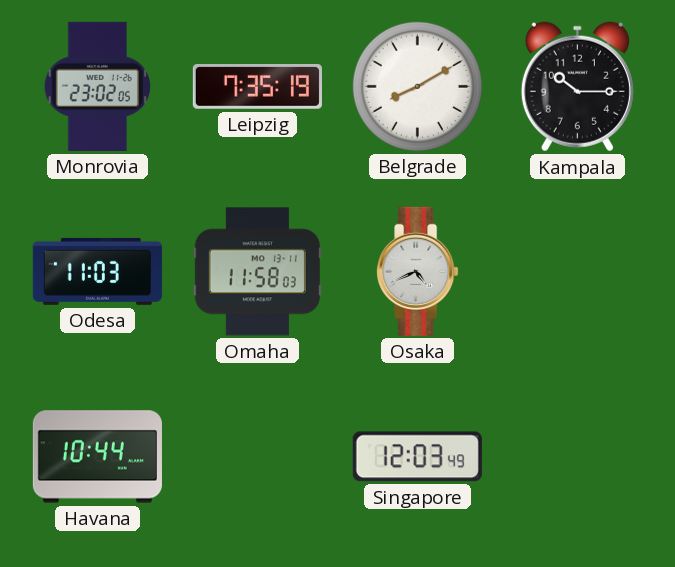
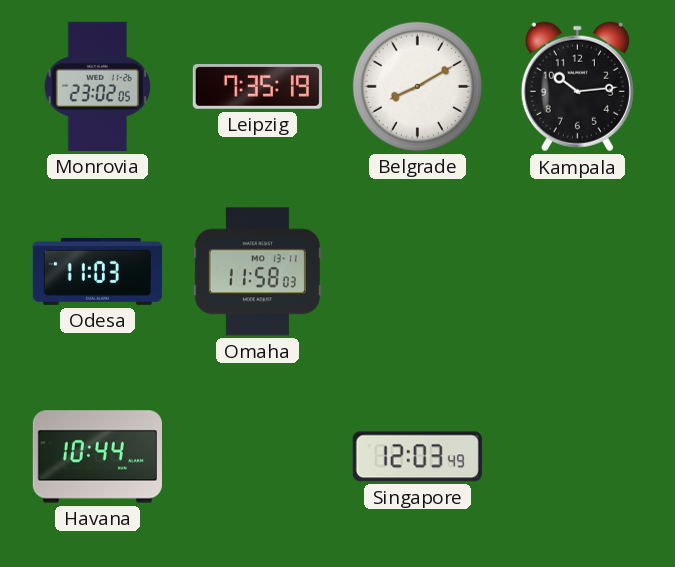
Kampala: 10:15 -> 10:14
Osaka: 4:41 -> none
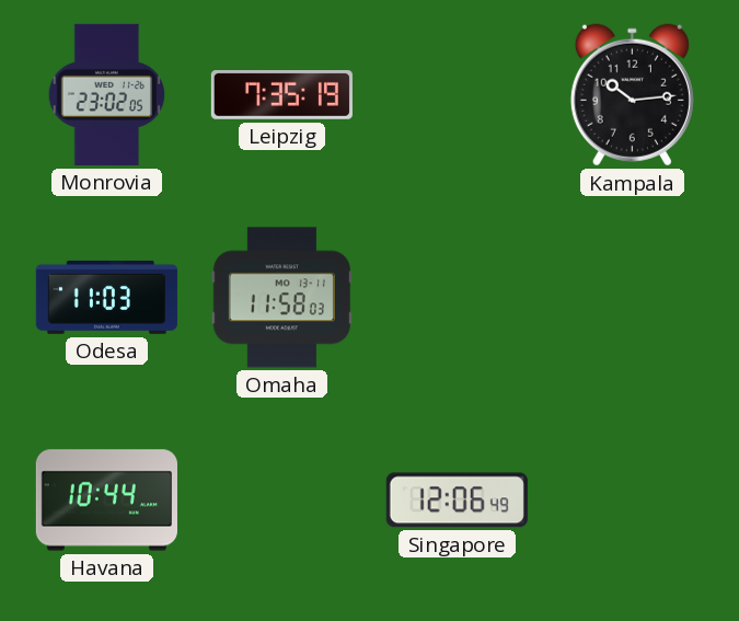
Belgrade: 8:10 -> none
Singapore: 12:03 -> 12:06
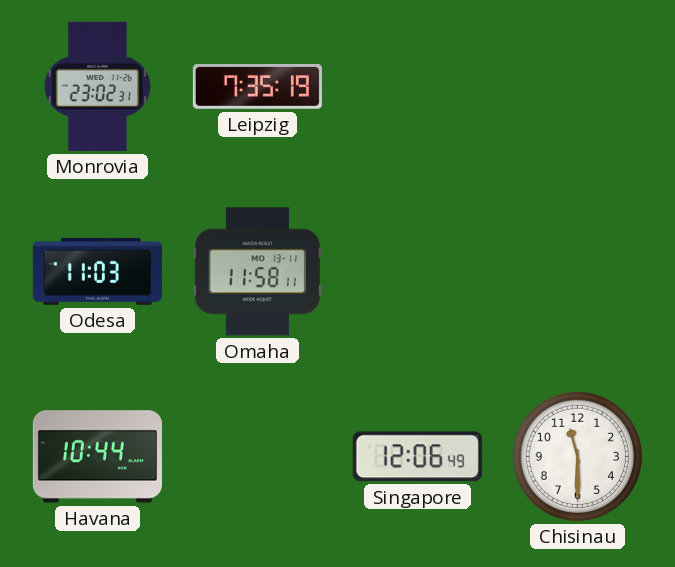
Monrovia: 23:02:05 -> 23:02:31
Kampala: 10:14 -> none
Omaha: 11:58:03 -> 11:58:11
Chisinau: none -> 11:30
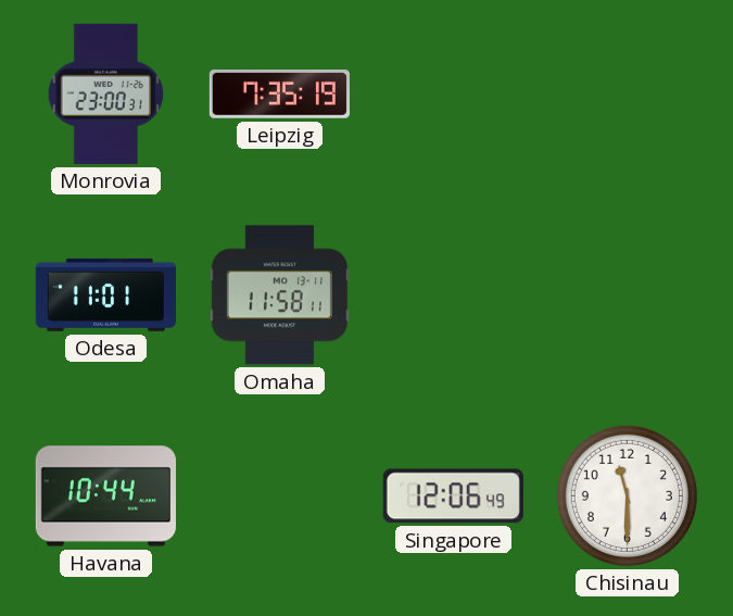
Monrovia: 23:02 -> 23:00
Odesa: 11:03 -> 11:01
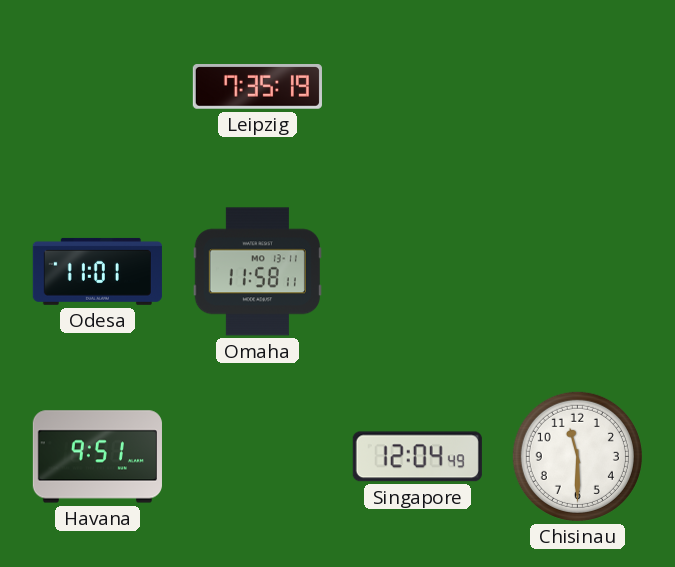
Monrovia: 23:00 -> none
Havana: 10:44 -> 9:51
Singapore: 12:06 -> 12:04
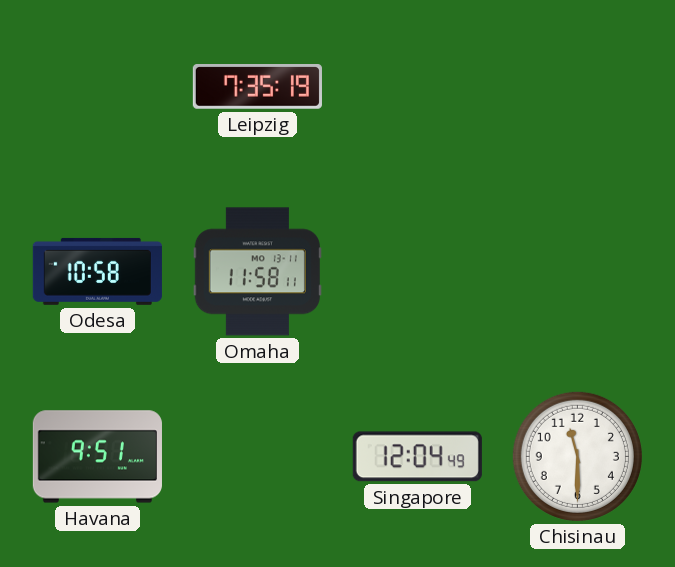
Odesa: 11:01 -> 10:58
